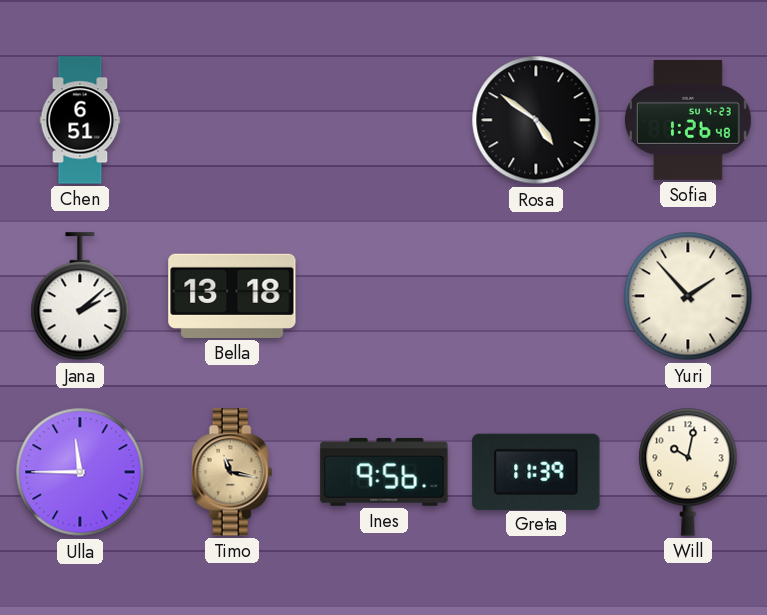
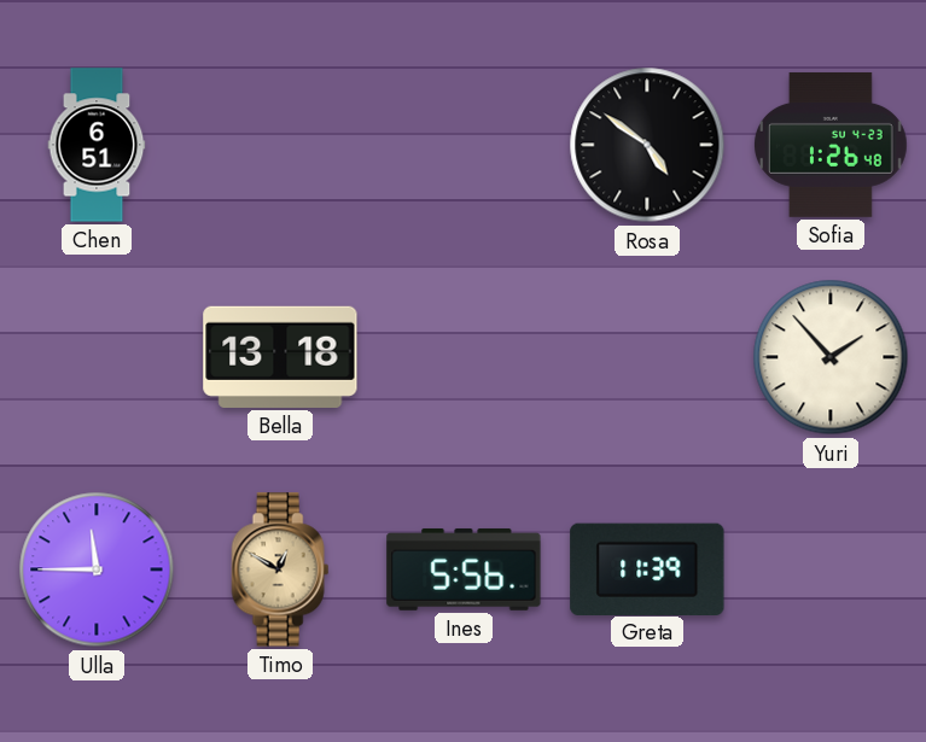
Jana: 2:08 -> none
Timo: 11:17 -> 12:50
Ines: 9:56 -> 5:56
Will: 10:02 -> none
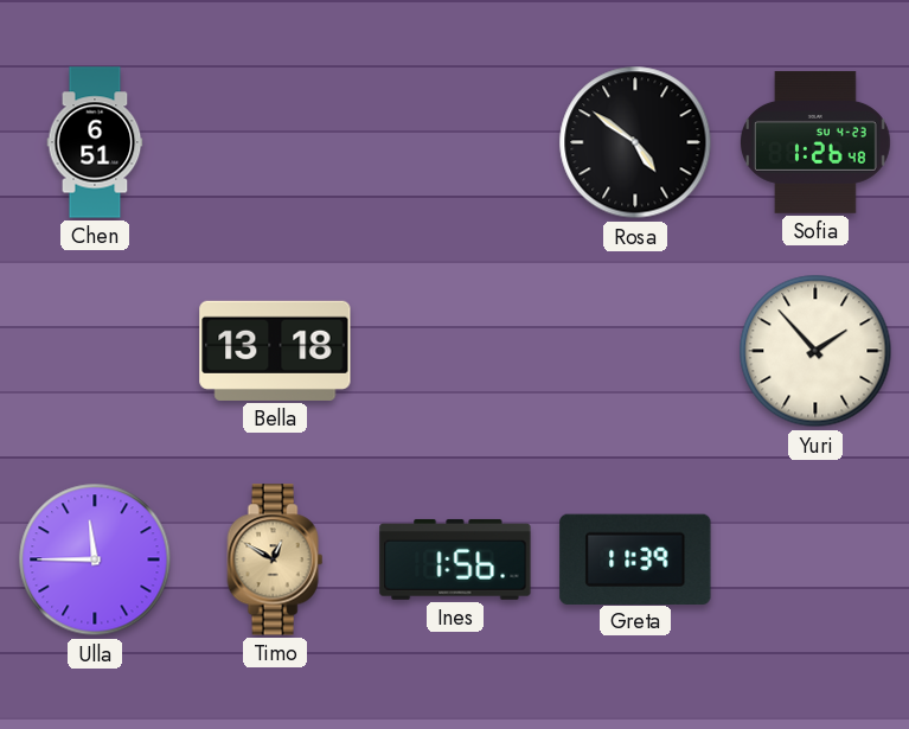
Ines: 5:56 -> 1:56
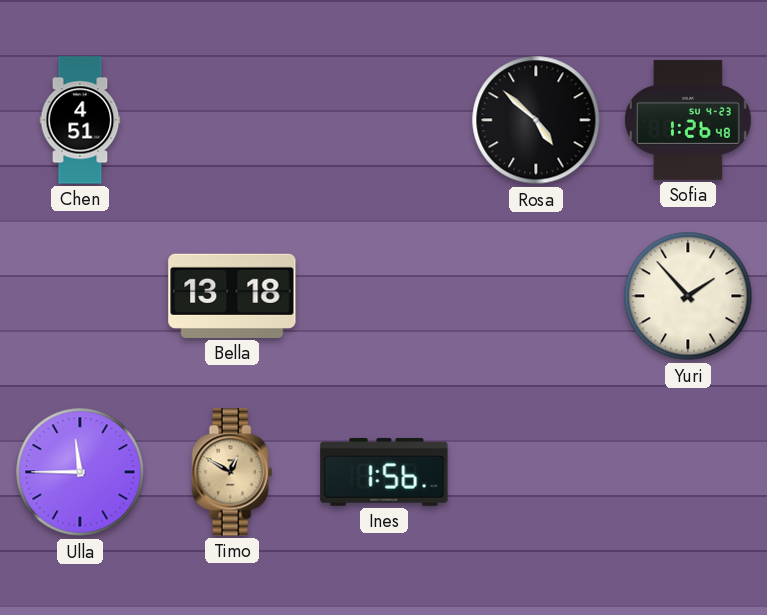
Chen: 6:51 -> 4:51
Rosa: 4:51 -> 4:52
Greta: 11:39 -> none
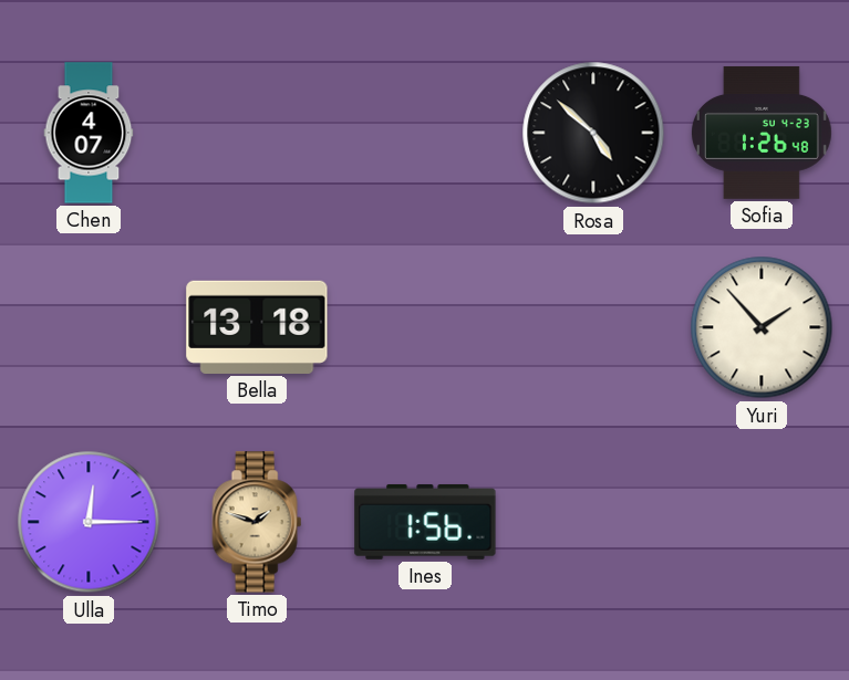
Chen: 4:51 -> 4:07
Ulla: 11:45 -> 12:15
Timo: 12:50 -> 1:48
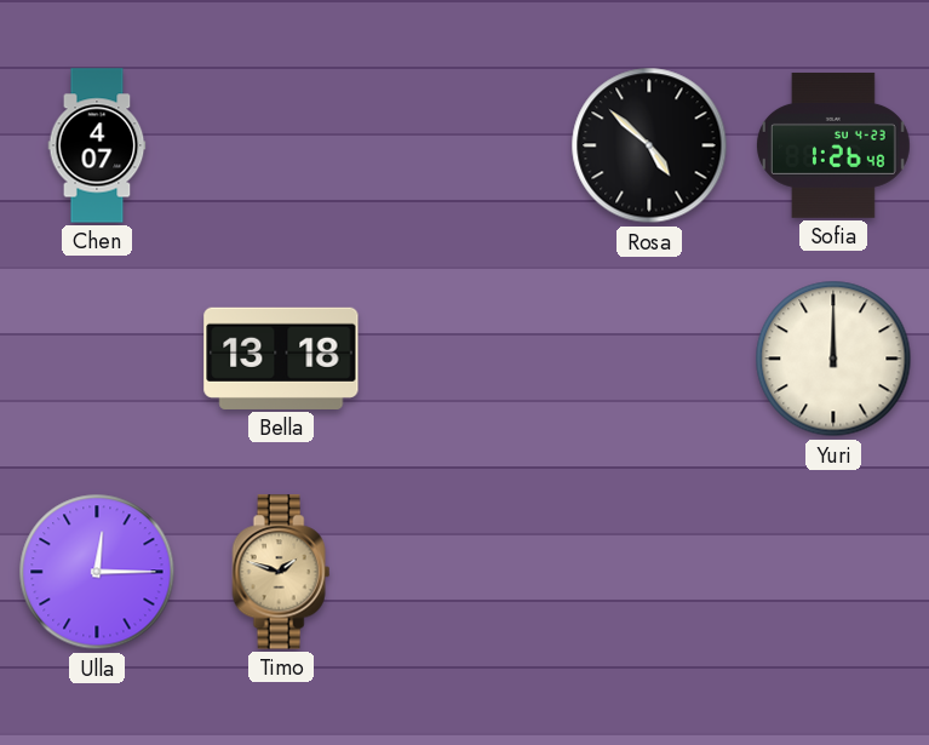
Yuri: 1:53 -> 12:00
Ines: 1:56 -> none
